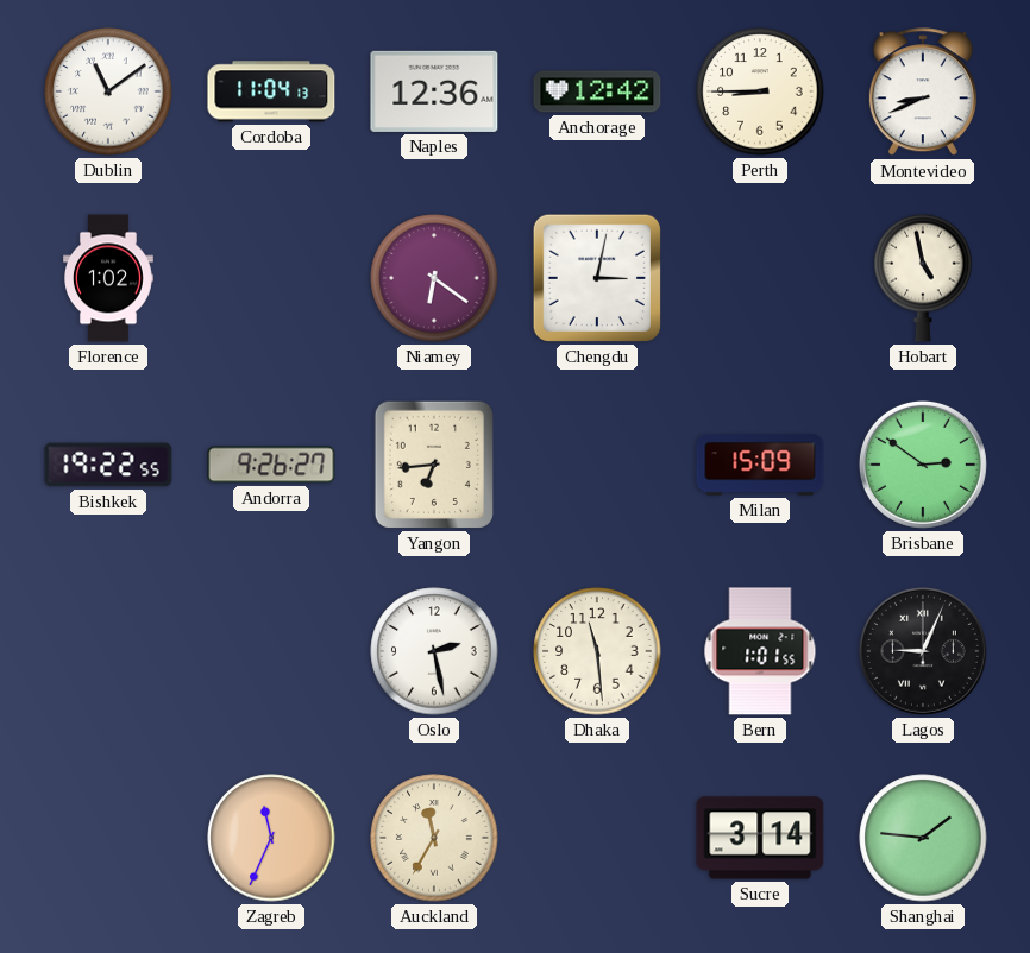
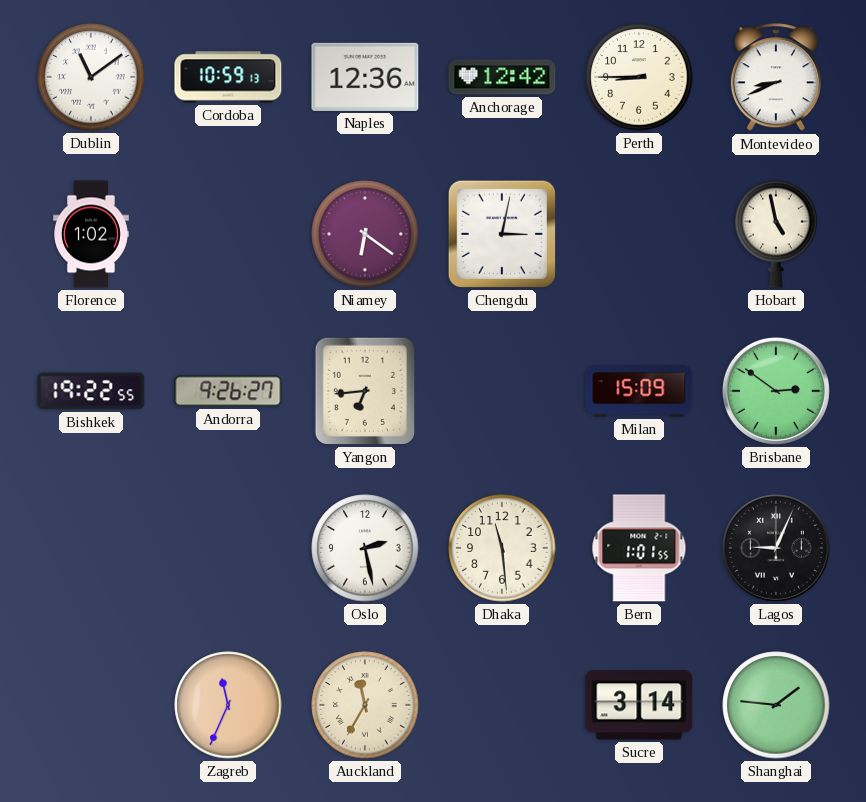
Cordoba: 11:04 -> 10:59
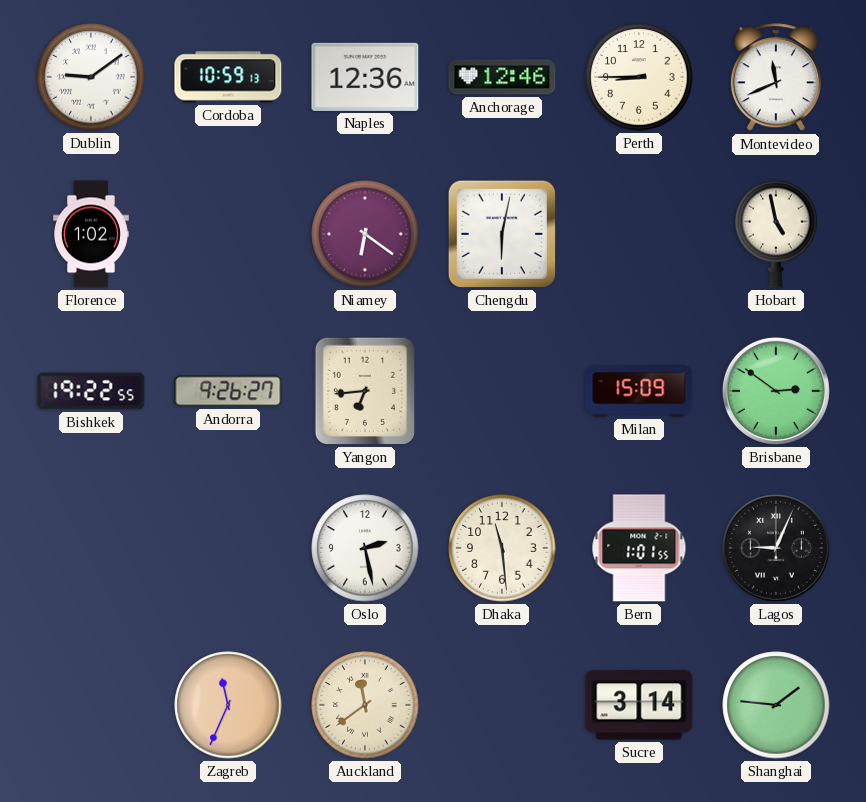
Dublin: 11:09 -> 9:09
Anchorage: 12:42 -> 12:46
Montevideo: 8:41 -> 11:41
Chengdu: 3:02 -> 6:02
Auckland: 11:35 -> 11:39
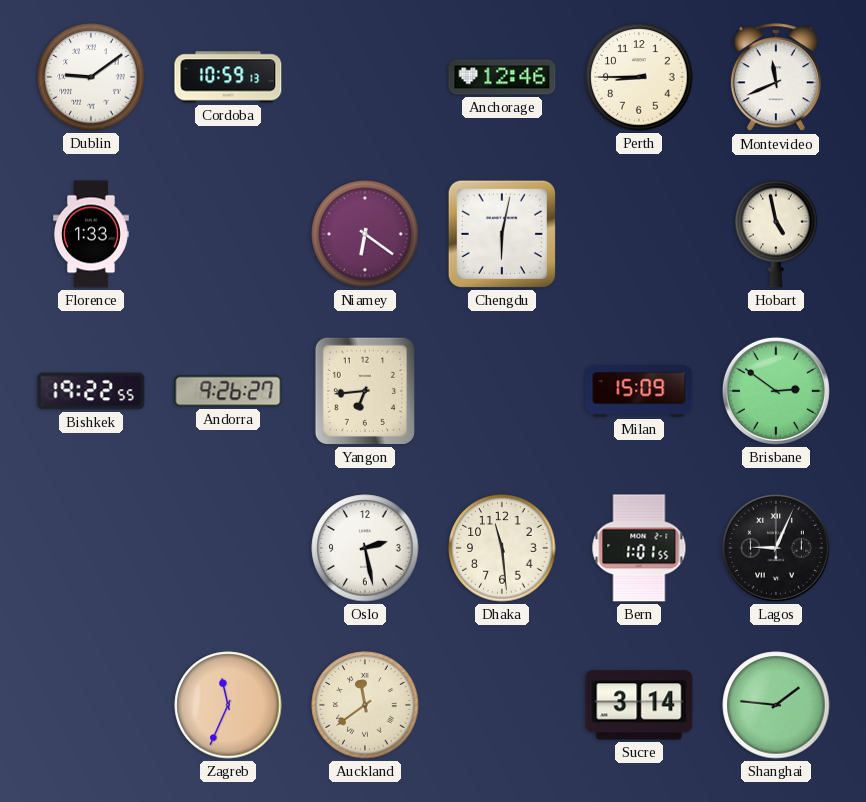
Naples: 12:36 -> none
Florence: 1:02 -> 1:33
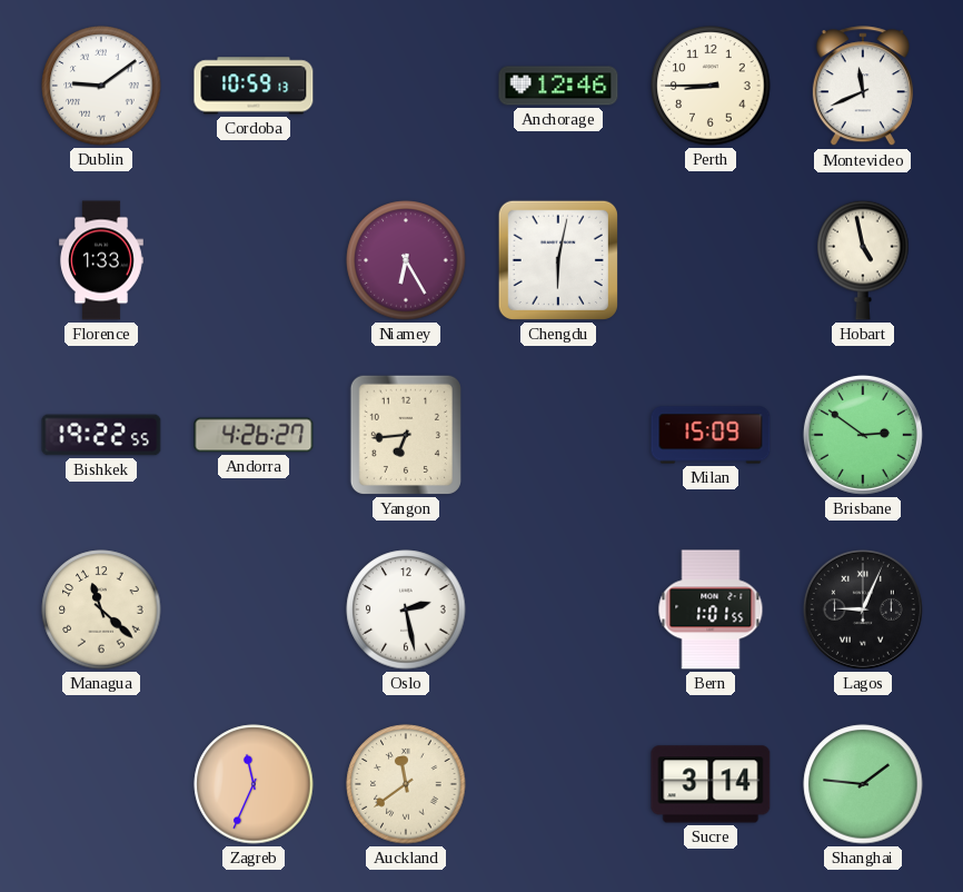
Niamey: 6:21 -> 6:25
Andorra: 9:26 -> 4:26
Managua: none -> 11:22
Dhaka: 11:29 -> none
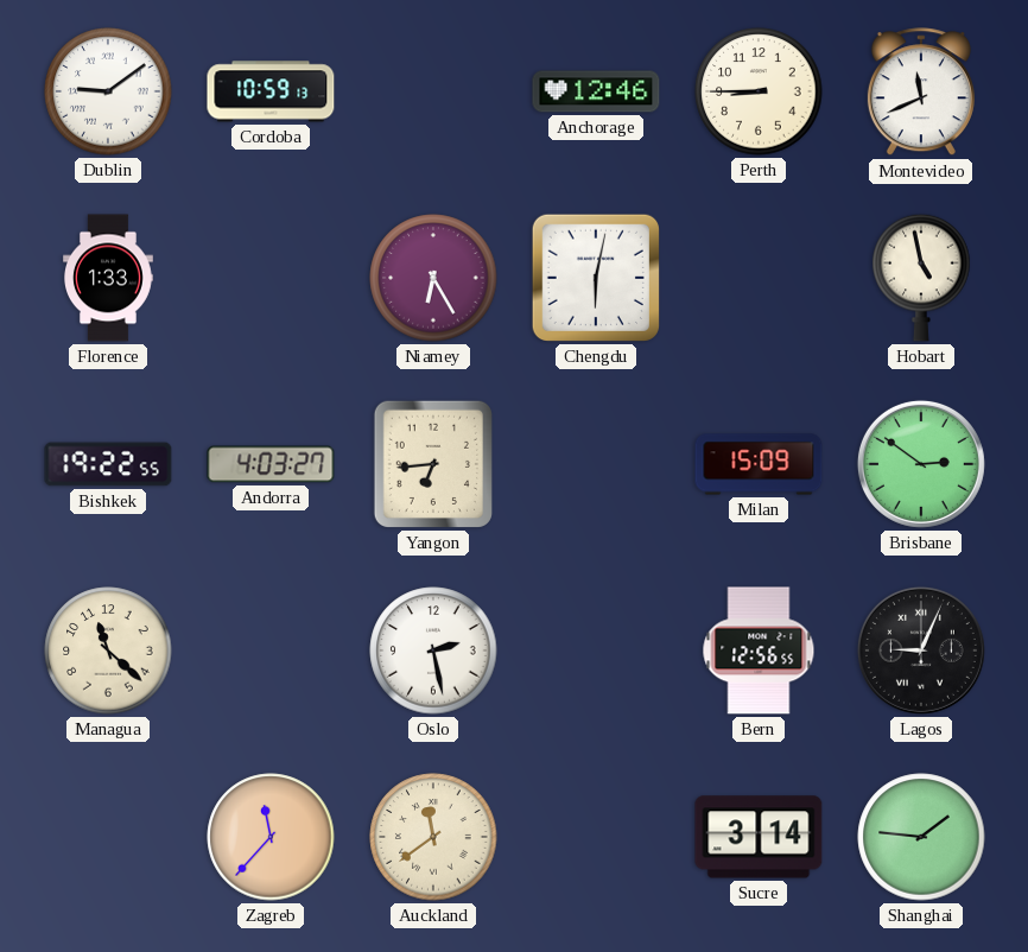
Andorra: 4:26 -> 4:03
Bern: 1:01 -> 12:56
Zagreb: 11:34 -> 11:37
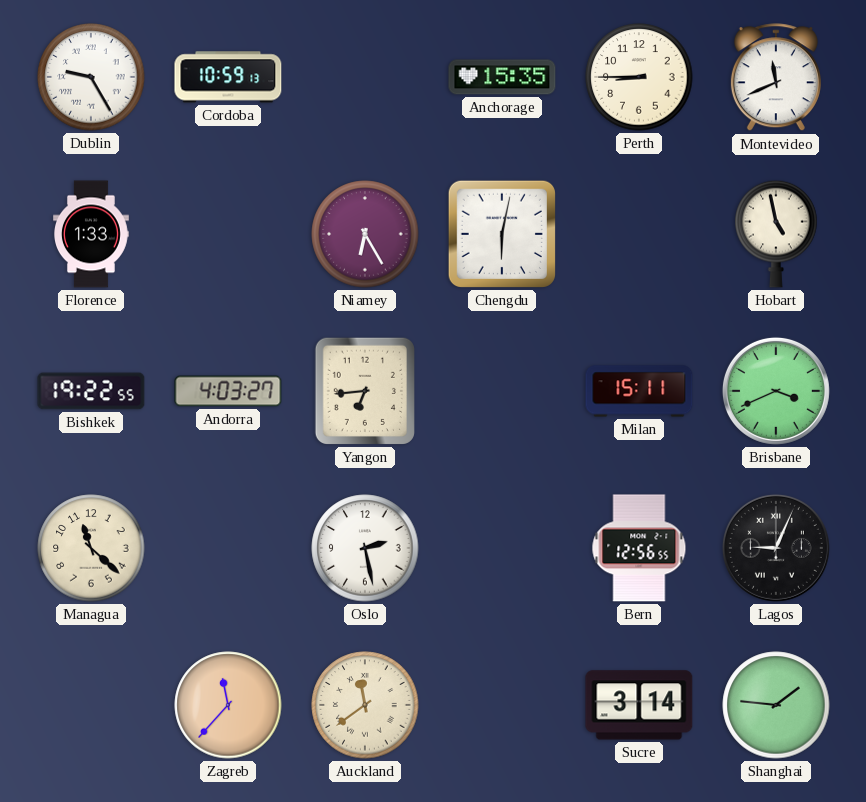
Dublin: 9:09 -> 9:25
Anchorage: 12:46 -> 15:35
Milan: 15:09 -> 15:11
Brisbane: 2:51 -> 3:41
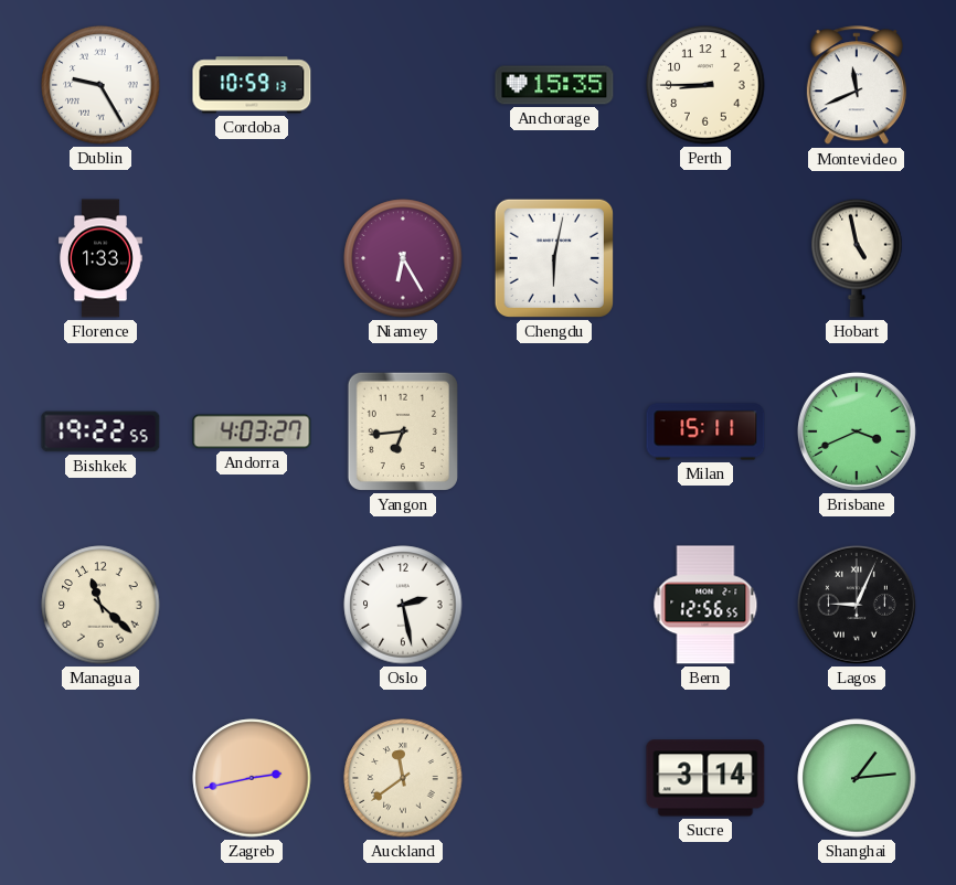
Zagreb: 11:37 -> 2:43
Shanghai: 1:46 -> 1:14
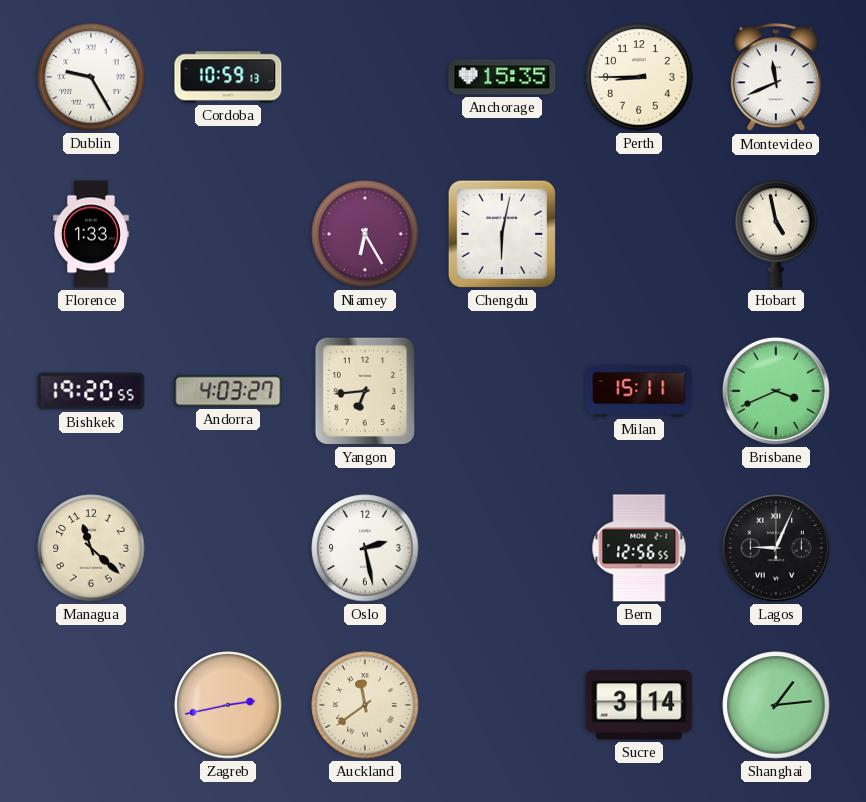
Bishkek: 19:22 -> 19:20
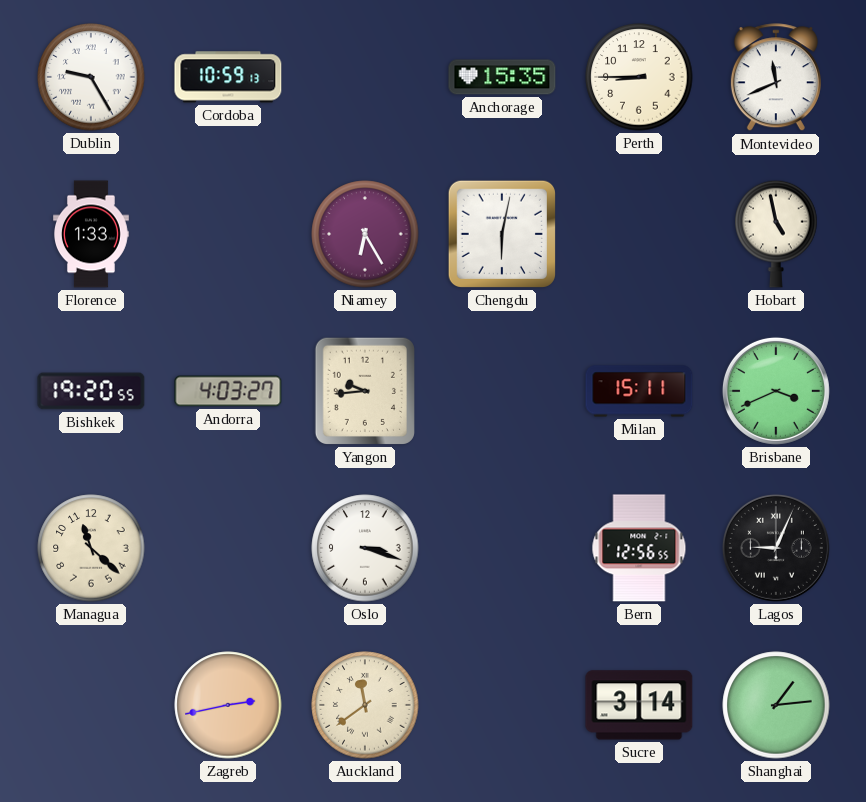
Yangon: 6:44 -> 9:44
Oslo: 2:28 -> 3:18
